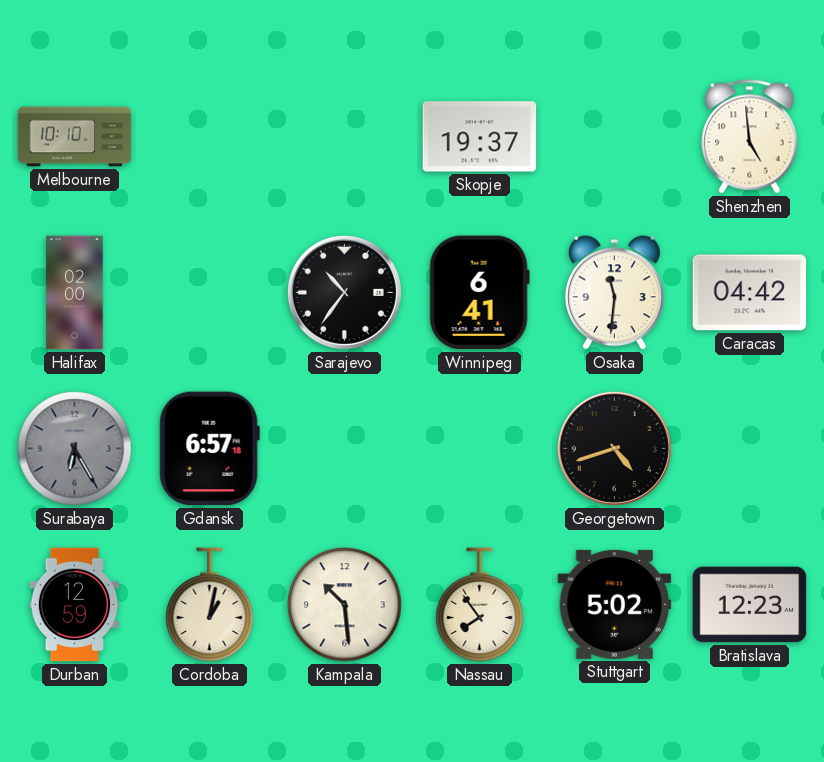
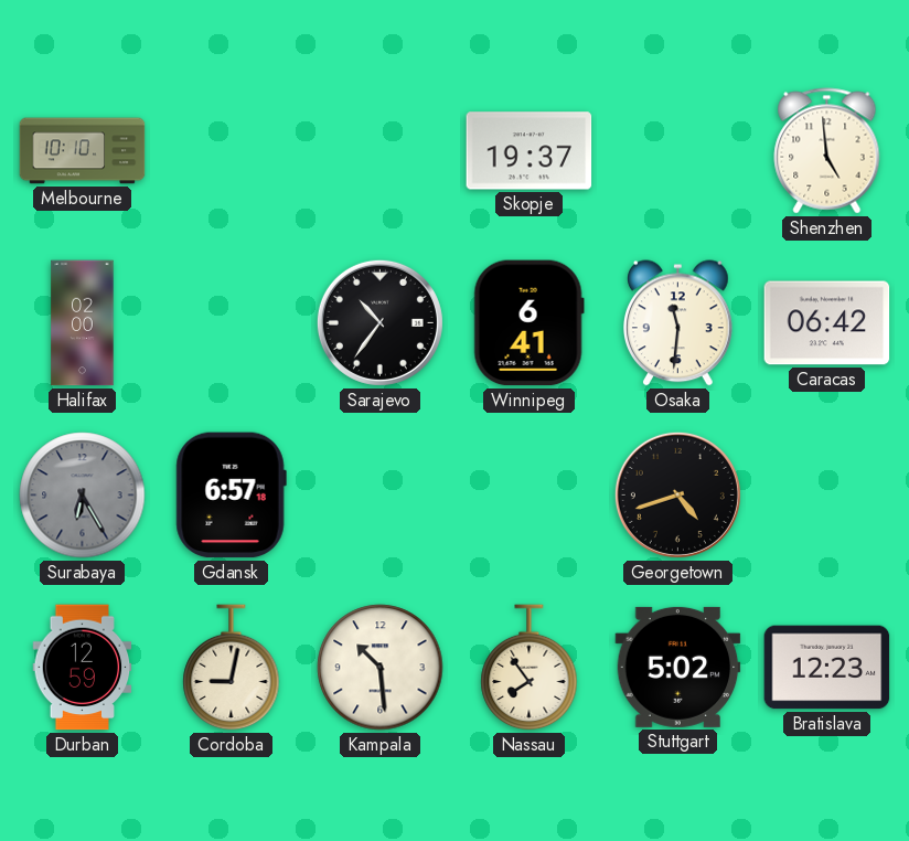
Caracas: 04:42 -> 06:42
Cordoba: 1:02 -> 9:02
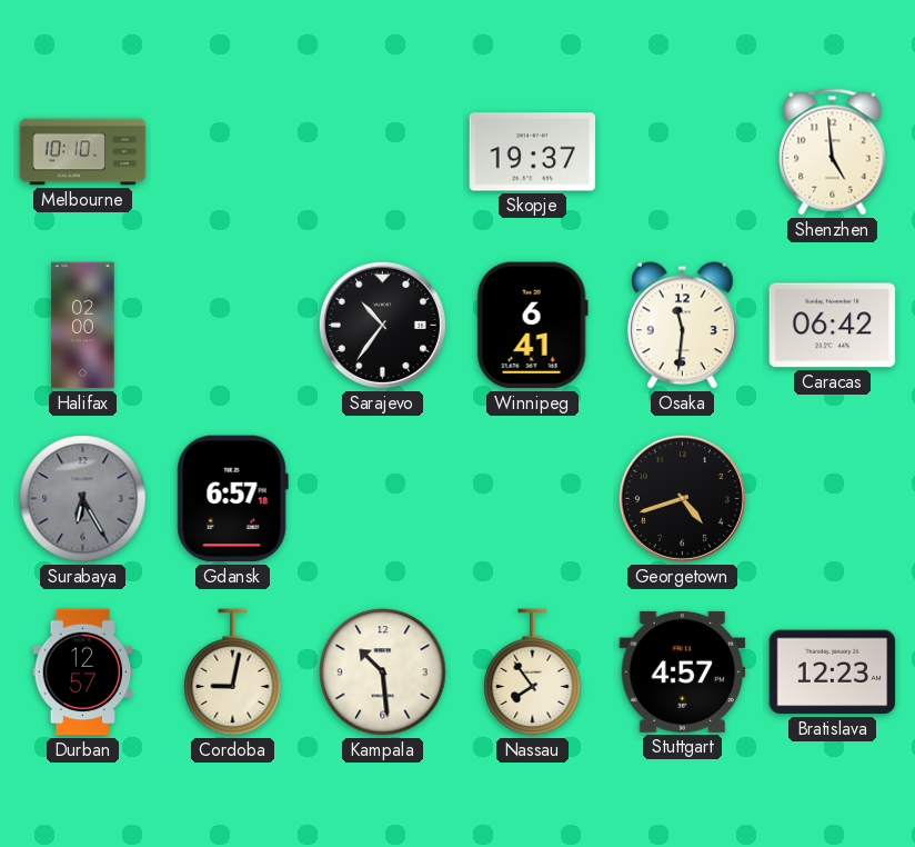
Durban: 12:59 -> 12:57
Stuttgart: 5:02 -> 4:57
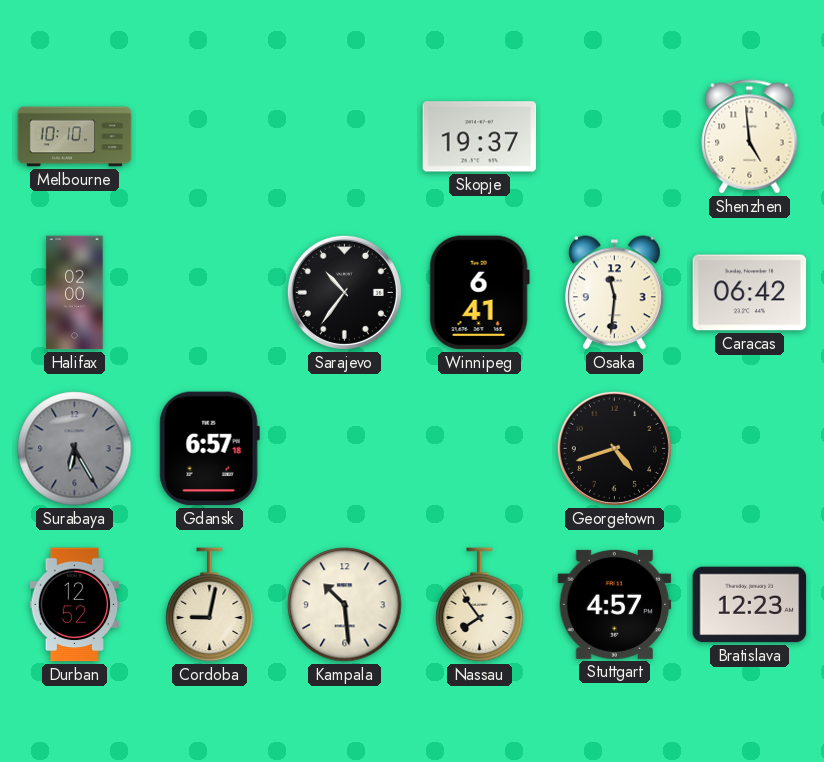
Durban: 12:57 -> 12:52
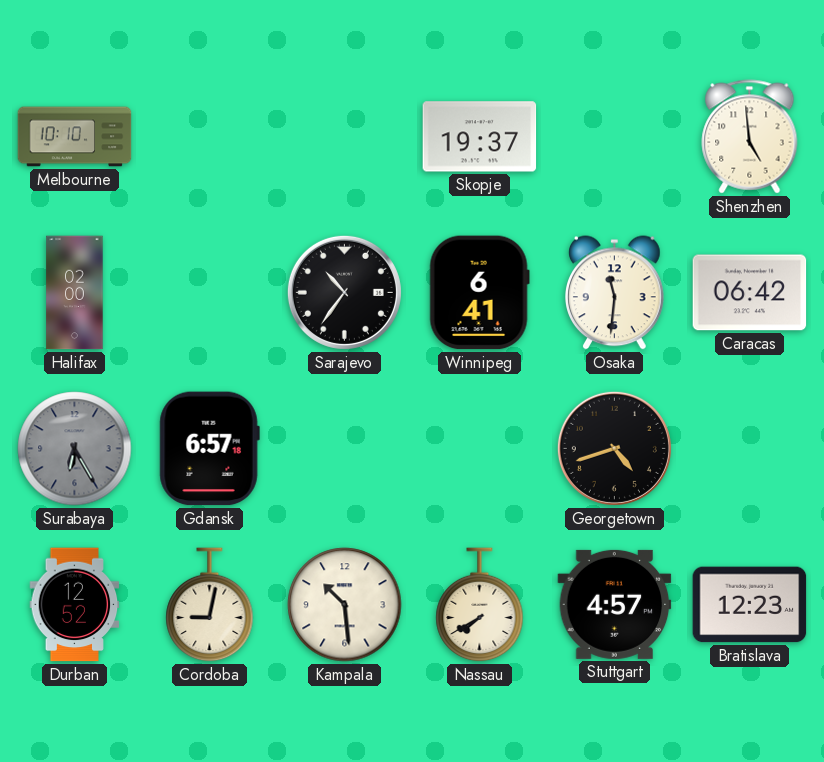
Nassau: 7:54 -> 7:40
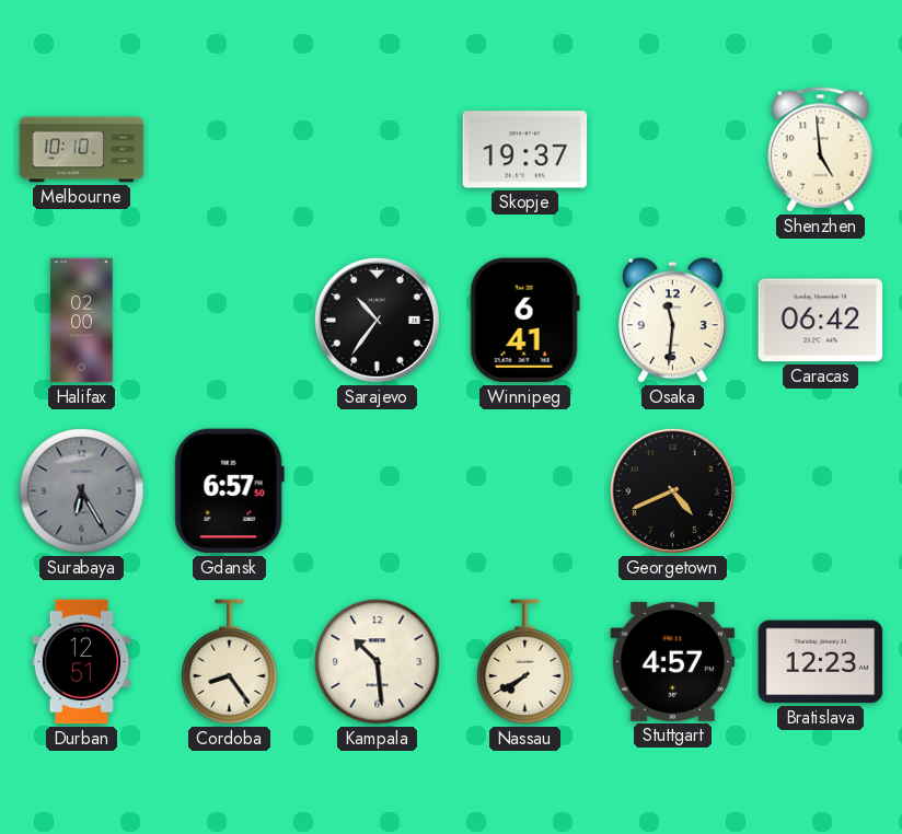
Gdansk: 6:57:18 -> 6:57:50
Georgetown: 4:42 -> 4:41
Durban: 12:52 -> 12:51
Cordoba: 9:02 -> 8:24
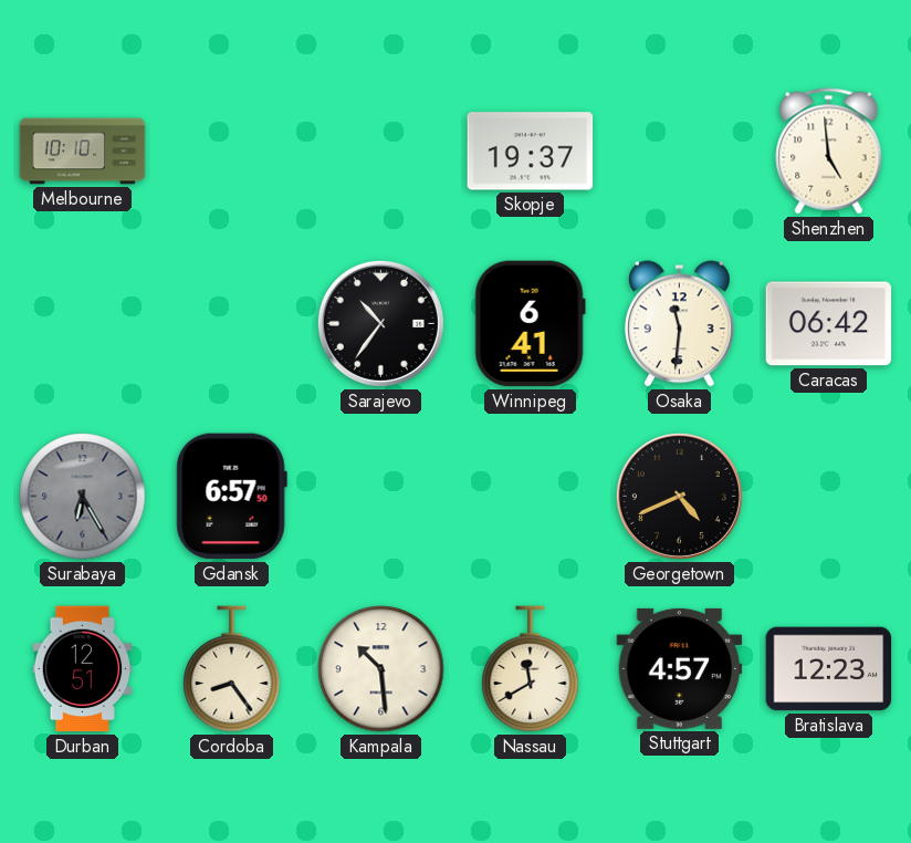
Halifax: 02:00 -> none
Nassau: 7:40 -> 11:40
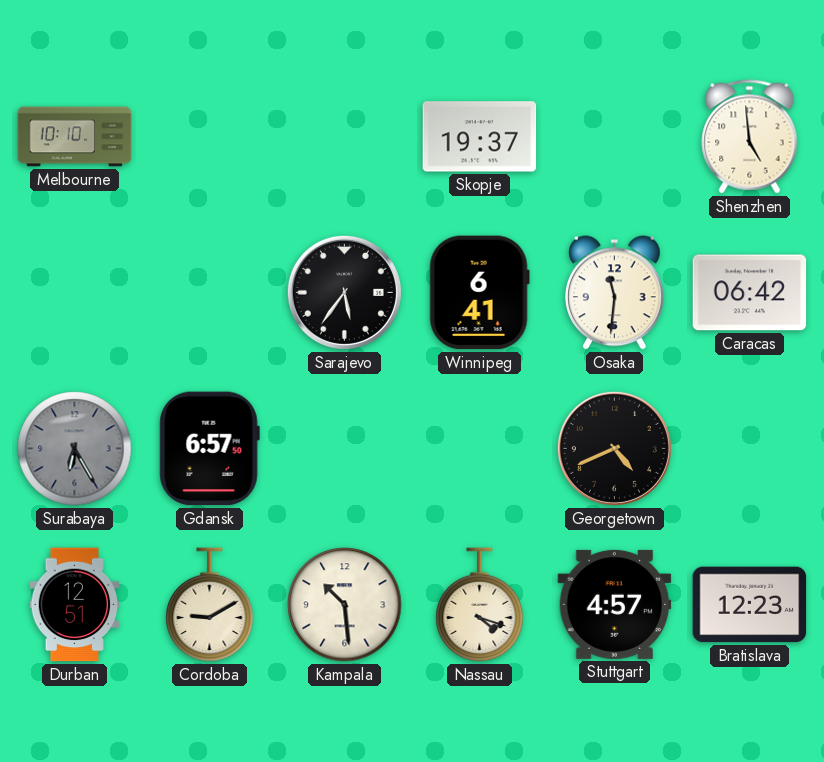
Sarajevo: 10:36 -> 5:36
Cordoba: 8:24 -> 9:10
Nassau: 11:40 -> 4:18
